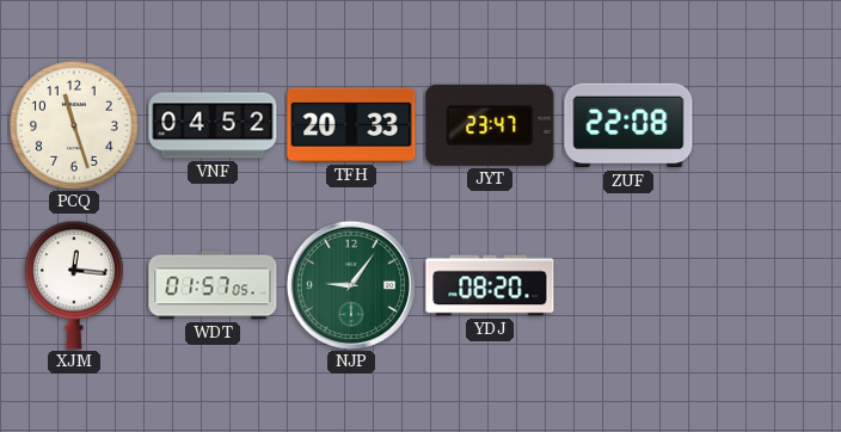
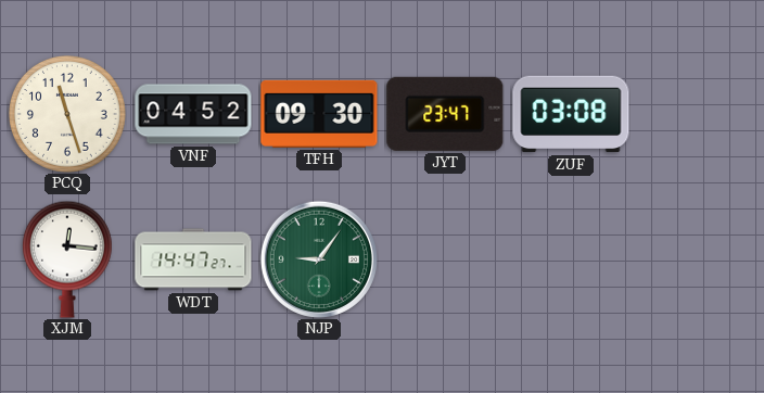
TFH: 20:33 -> 09:30
ZUF: 22:08 -> 03:08
WDT: 01:57 -> 14:47
YDJ: 08:20 -> none
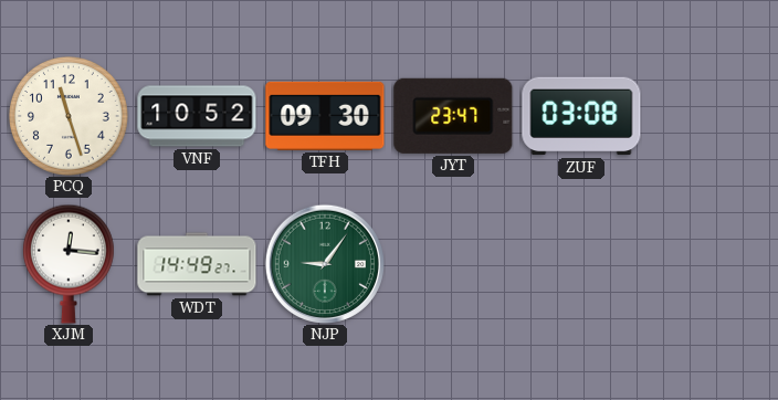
VNF: 04:52 -> 10:52
WDT: 14:47 -> 14:49
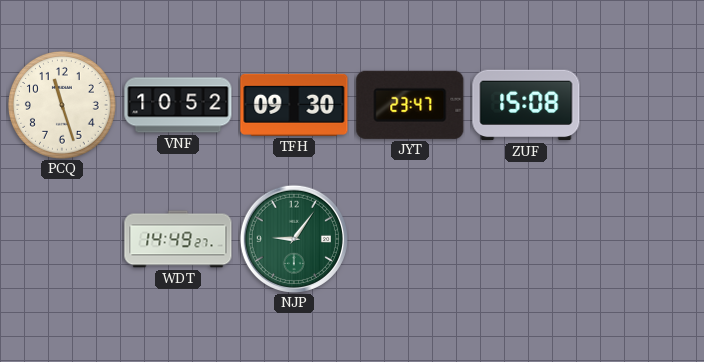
ZUF: 03:08 -> 15:08
XJM: 12:16 -> none
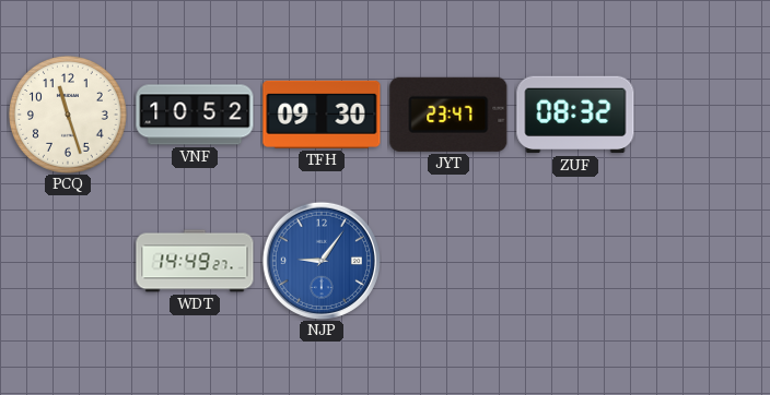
ZUF: 15:08 -> 08:32
NJP dial: green -> blue
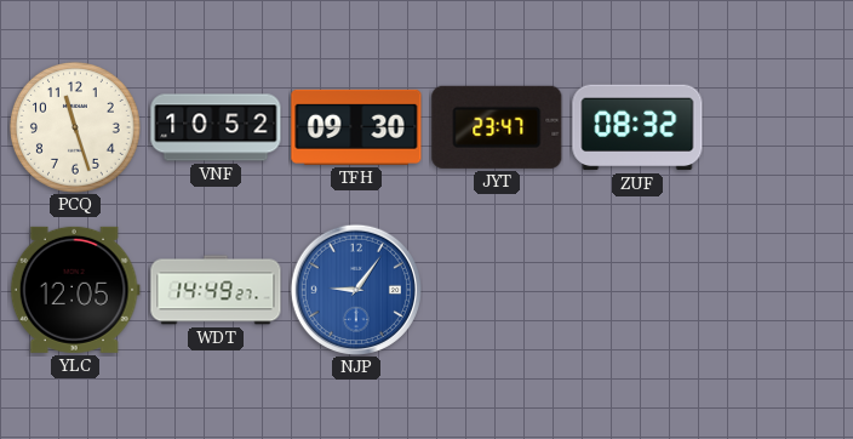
YLC: none -> 12:05
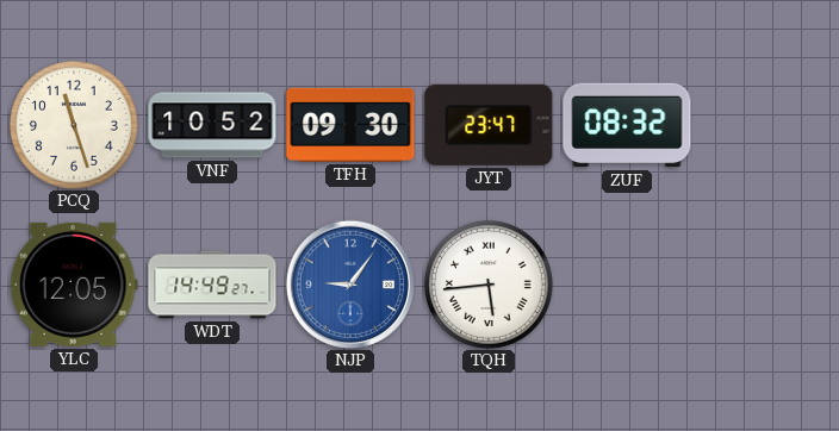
TQH: none -> 5:44
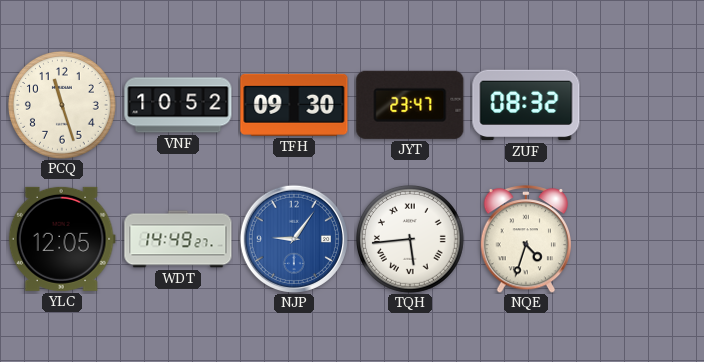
NQE: none -> 4:33
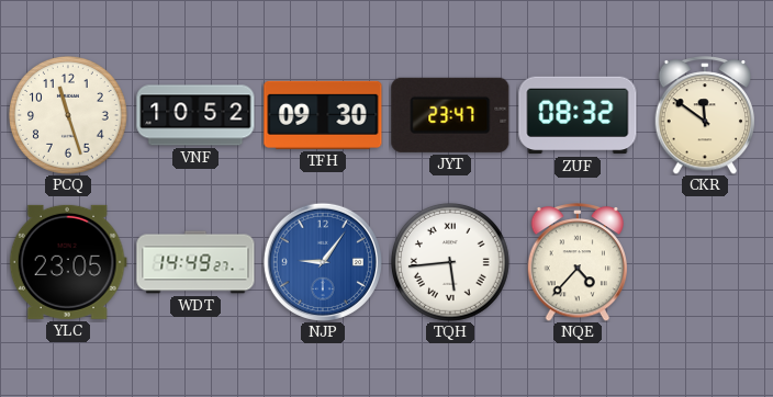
CKR: none -> 11:51
YLC: 12:05 -> 23:05
NQE: 4:33 -> 4:37
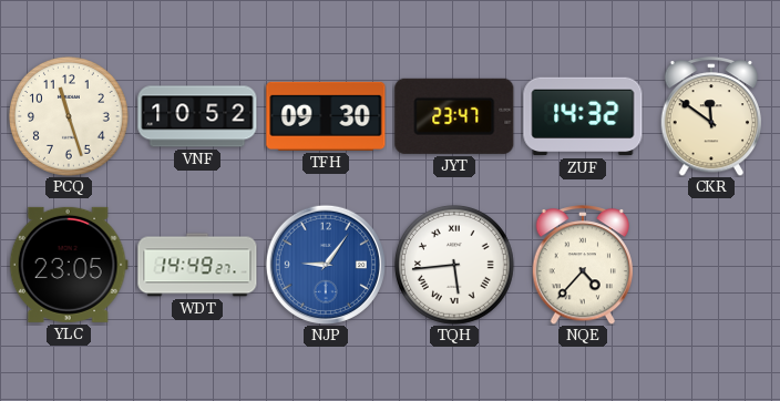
ZUF: 08:32 -> 14:32
